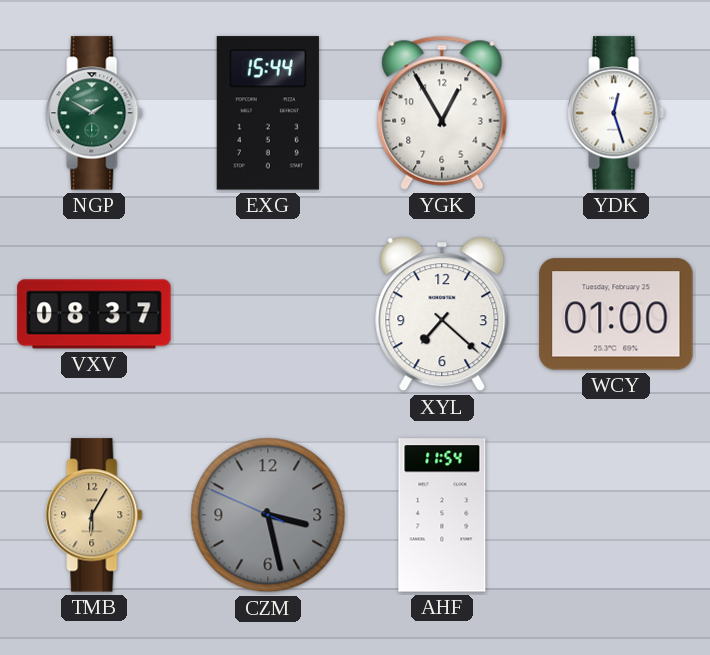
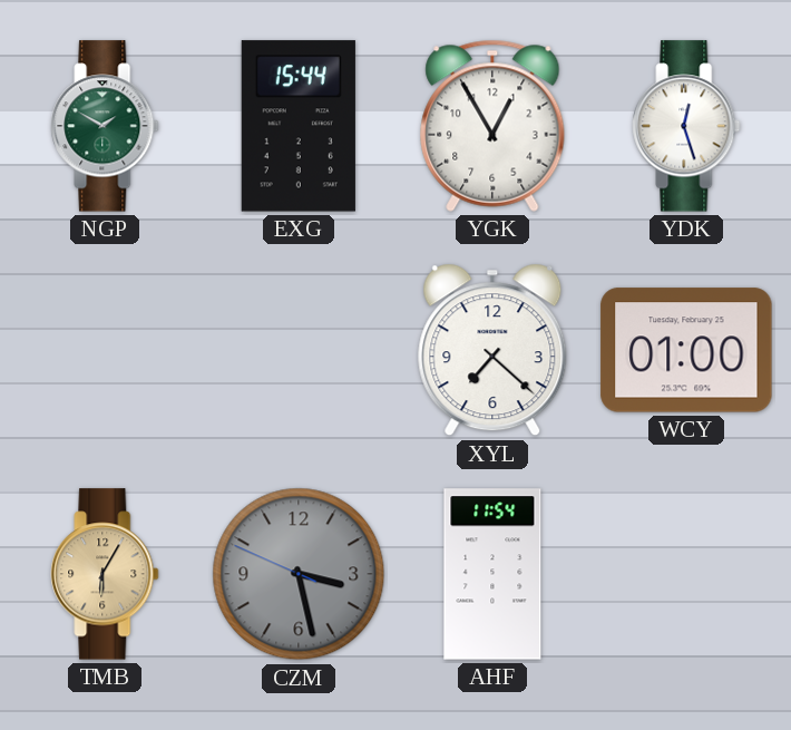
VXV: 08:37 -> none
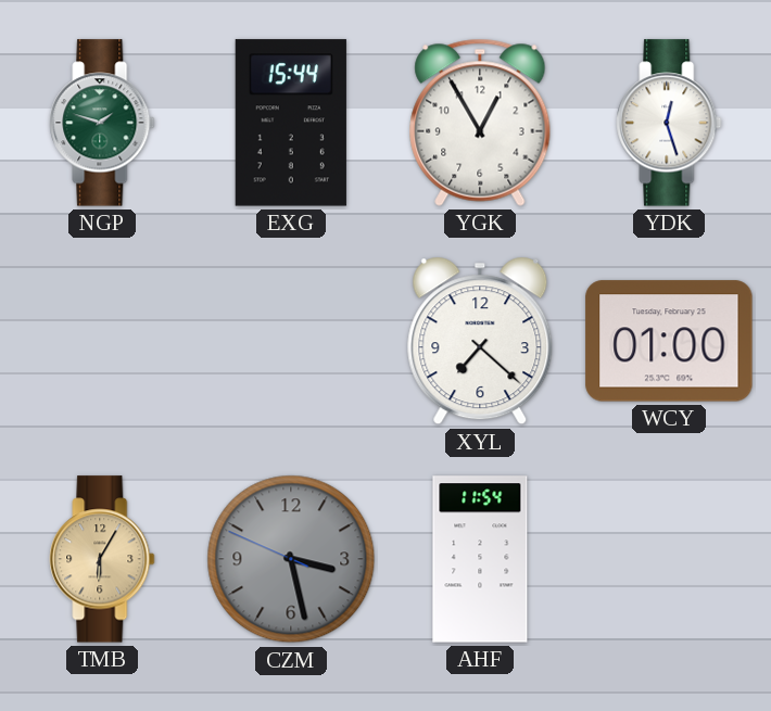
NGP: 1:50 -> 1:48
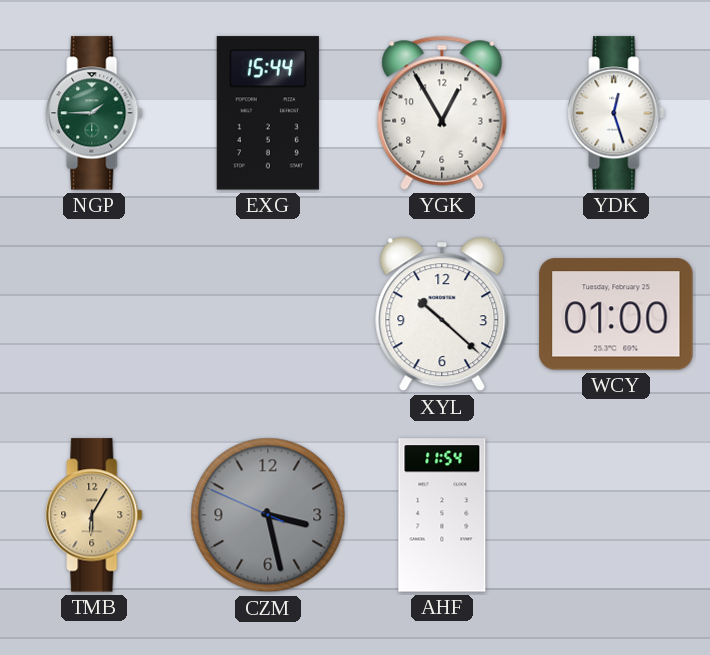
NGP: 1:48 -> 1:45
XYL: 7:22 -> 10:22
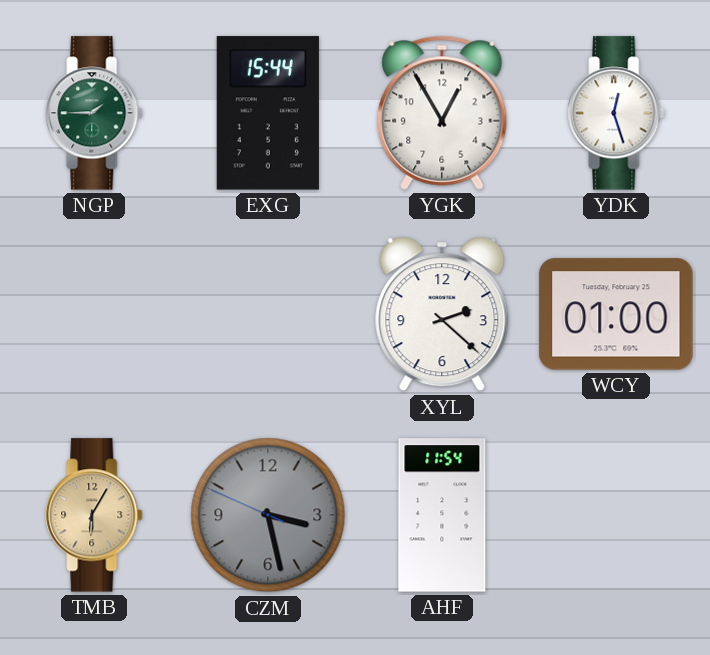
XYL: 10:22 -> 2:22
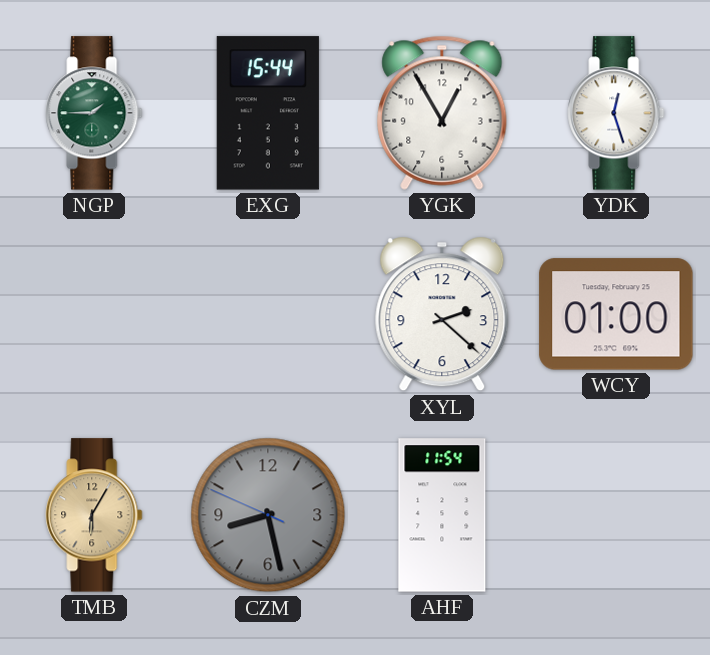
CZM: 3:27 -> 8:27
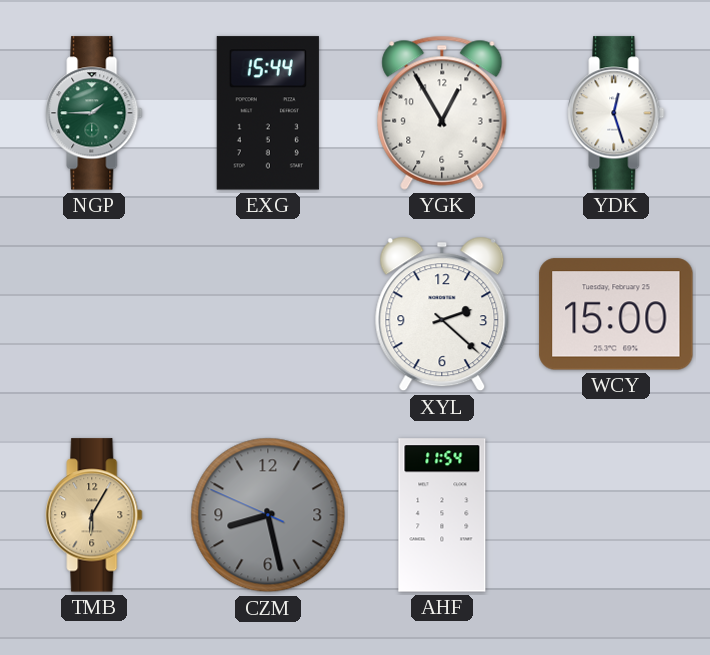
WCY: 01:00 -> 15:00
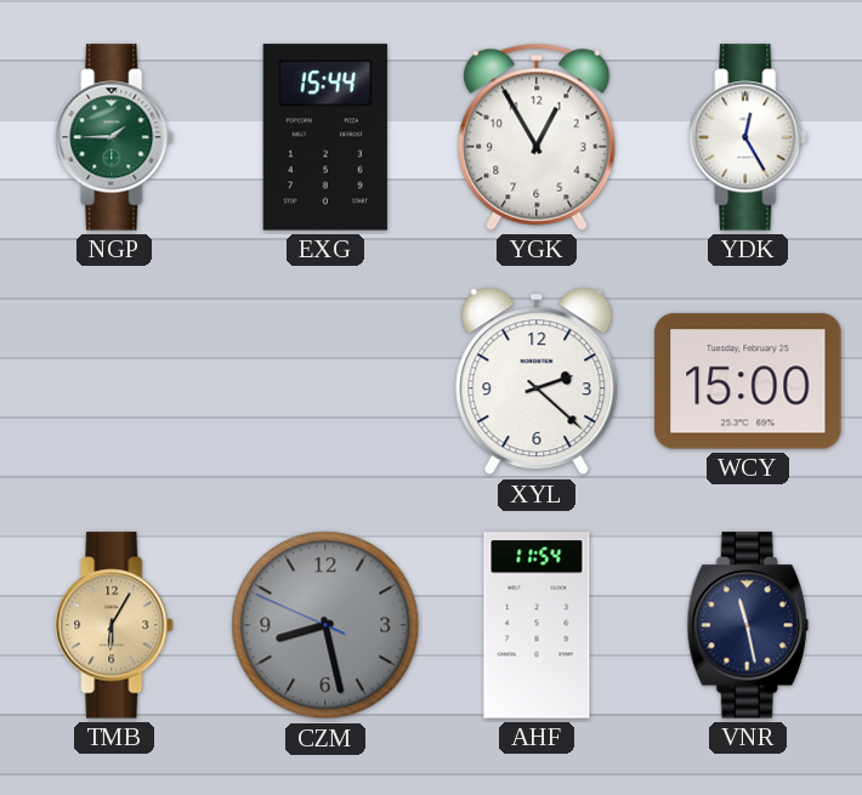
YDK: 12:27 -> 12:25
VNR: none -> 11:28
